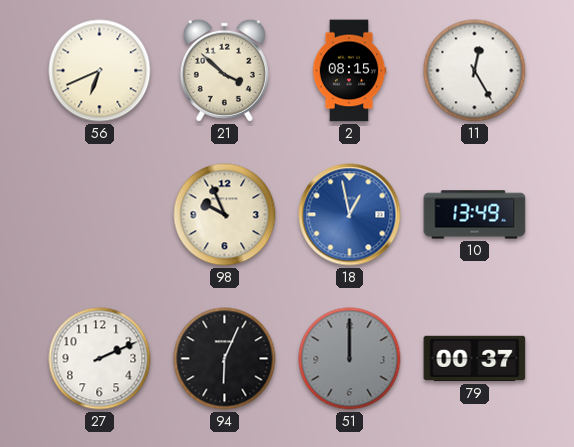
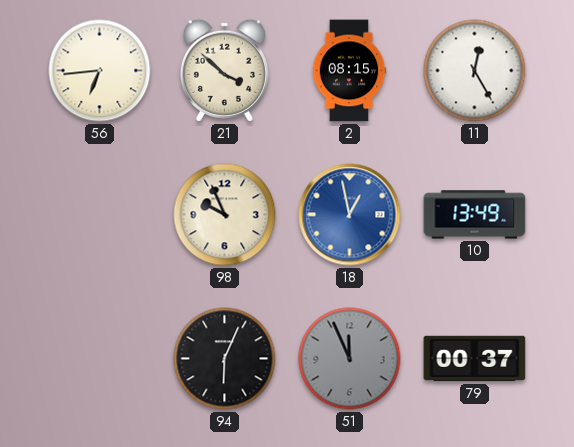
56: 6:41 -> 6:44
27: 2:11 -> none
51: 12:00 -> 11:56
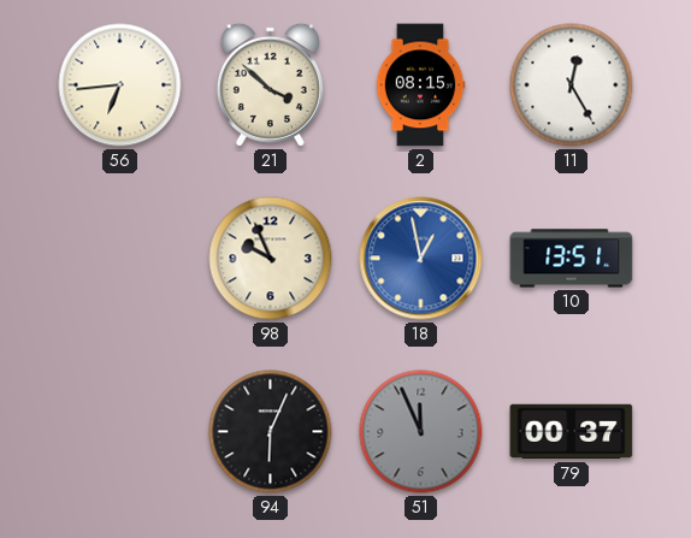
10: 13:49 -> 13:51
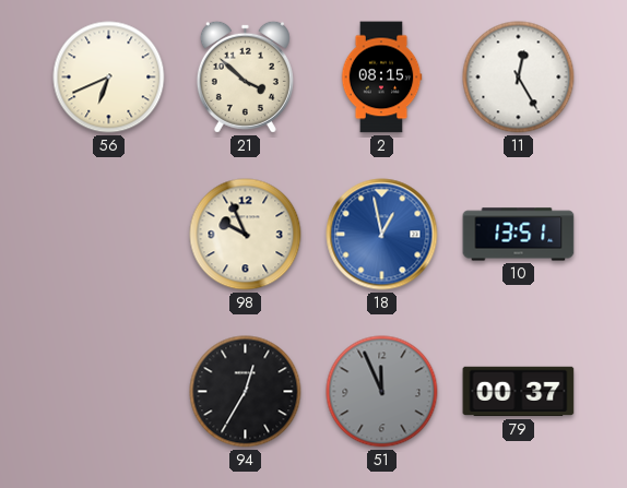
56: 6:44 -> 6:41
94: 6:04 -> 12:35
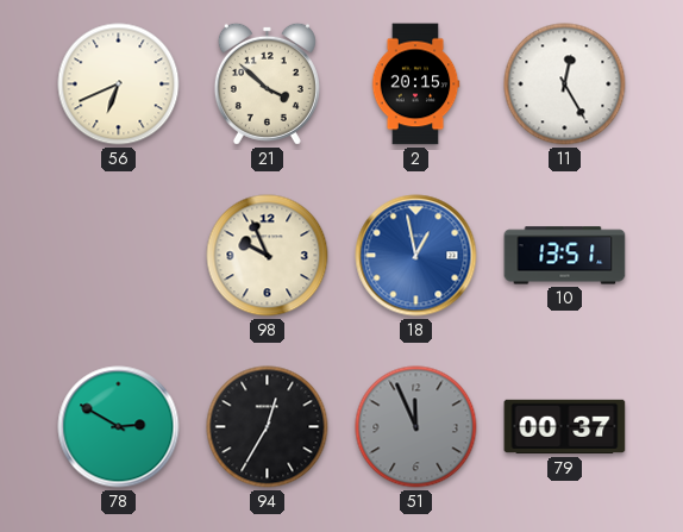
2: 08:15 -> 20:15
78: none -> 2:50
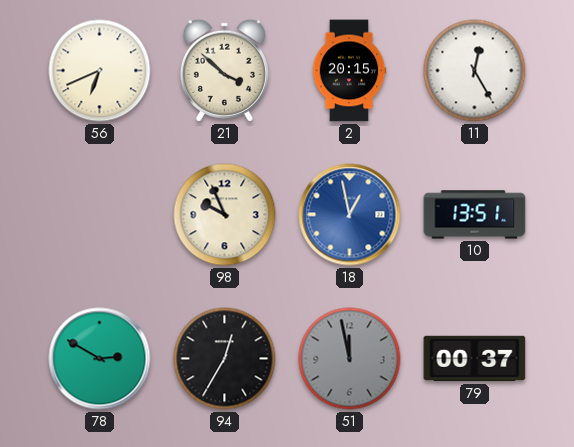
51: 11:56 -> 11:58
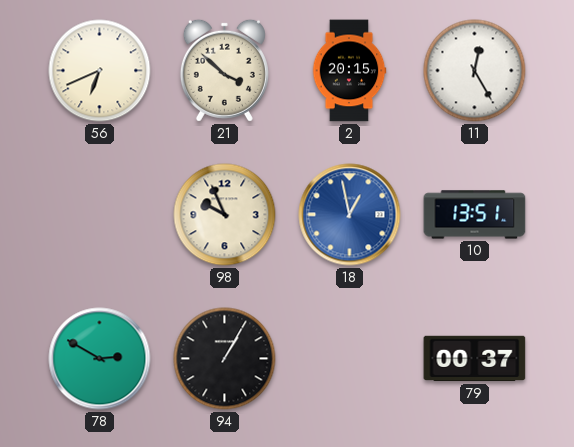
94: 12:35 -> 1:05
51: 11:58 -> none
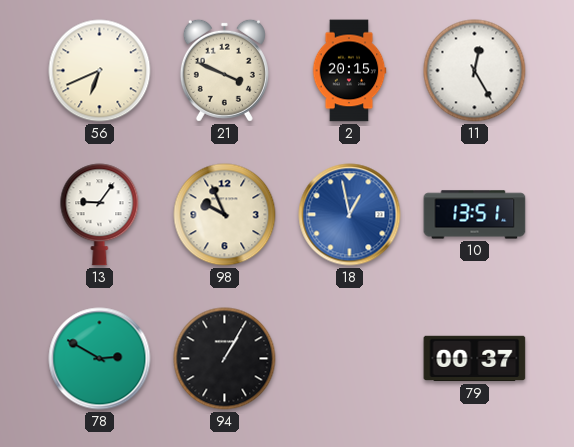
21: 3:52 -> 3:49
13: none -> 9:06
